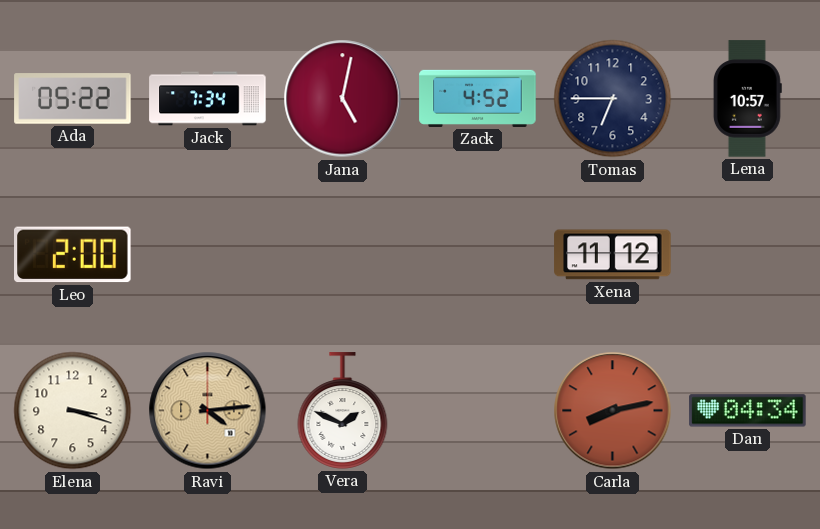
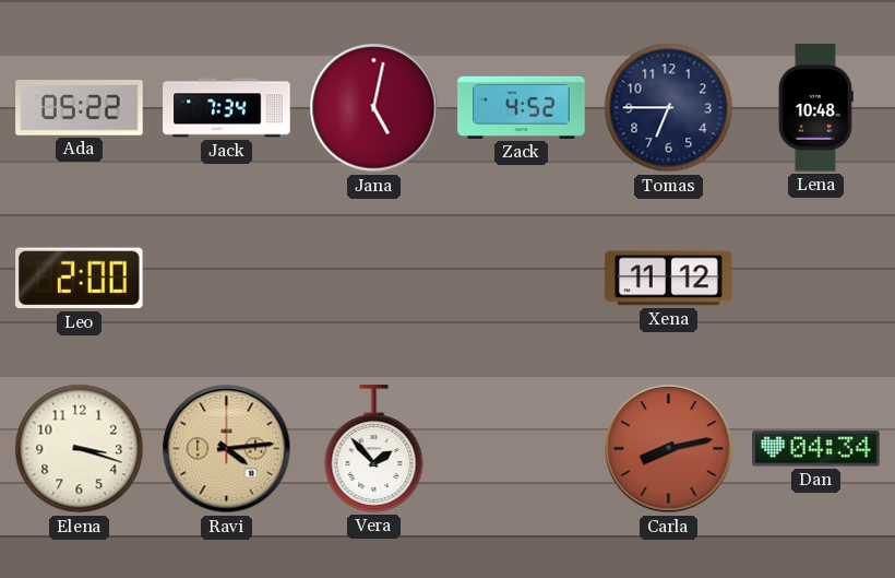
Lena: 10:57 -> 10:48
Vera: 1:49 -> 1:53
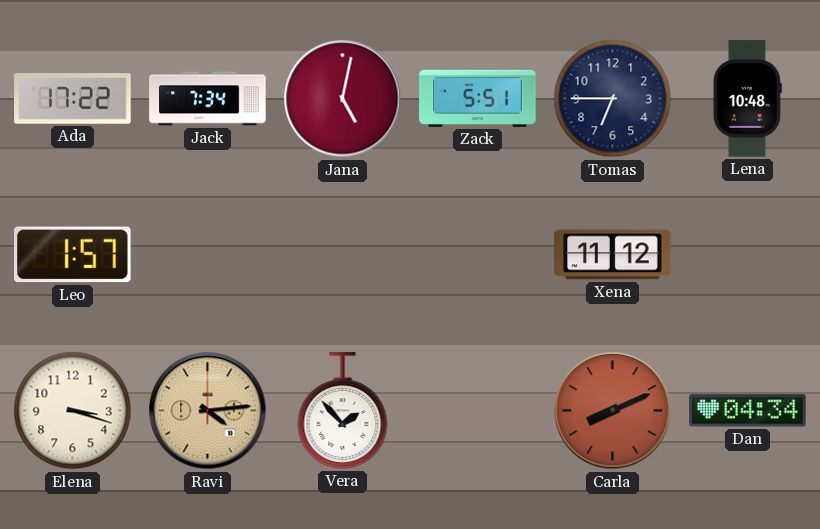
Ada: 05:22 -> 17:22
Zack: 4:52 -> 5:51
Leo: 2:00 -> 1:57
Carla: 8:13 -> 8:11
